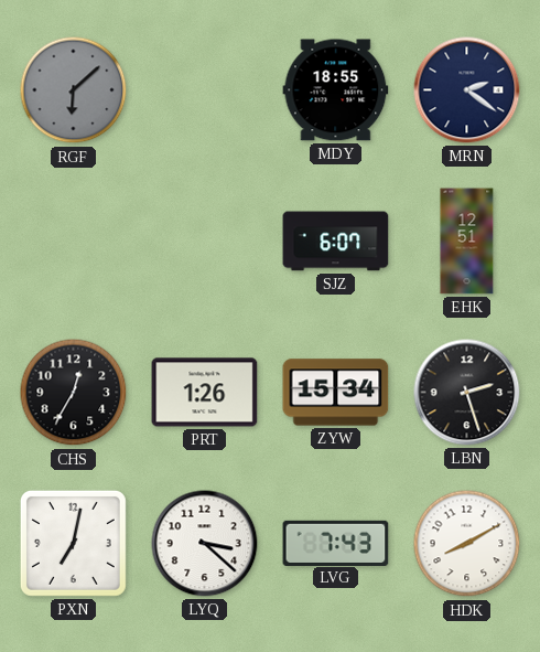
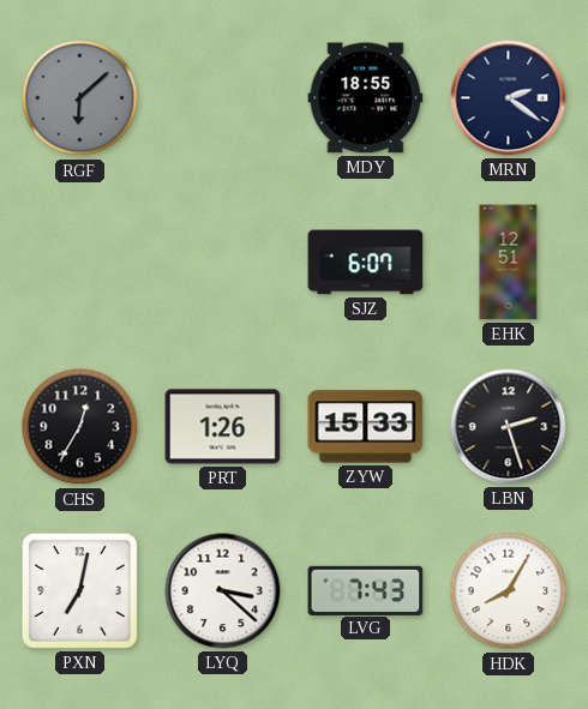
ZYW: 15:34 -> 15:33
HDK: 8:10 -> 8:05
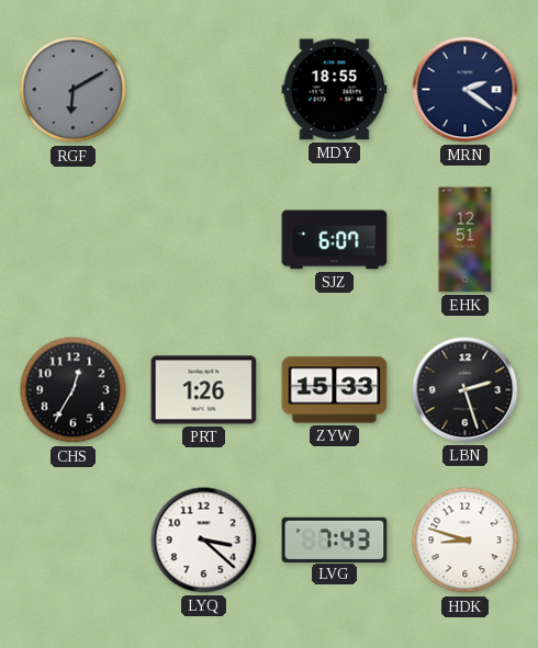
RGF: 6:08 -> 6:10
PXN: 7:02 -> none
HDK: 8:05 -> 8:48
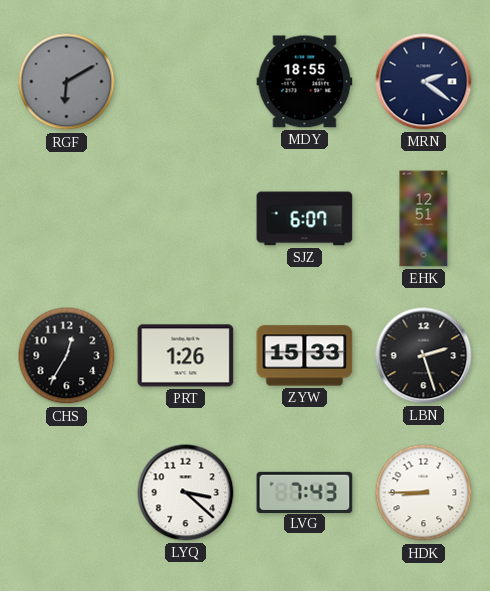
HDK: 8:48 -> 8:45
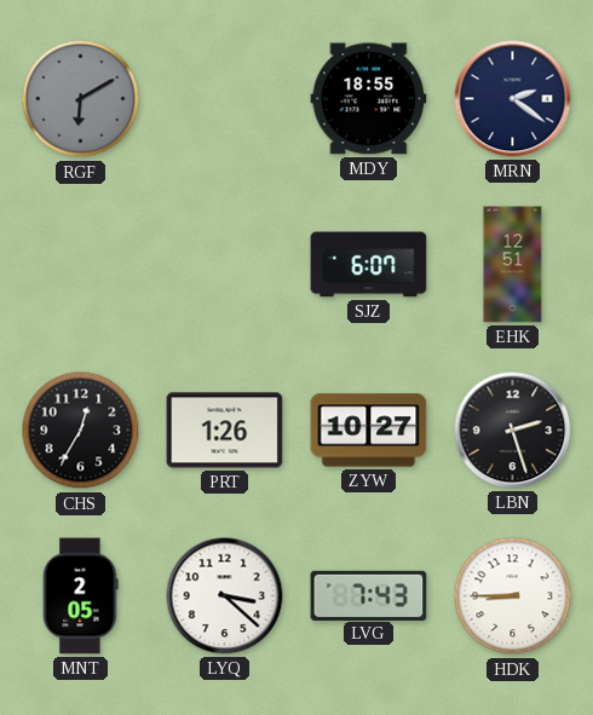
ZYW: 15:33 -> 10:27
MNT: none -> 2:05
